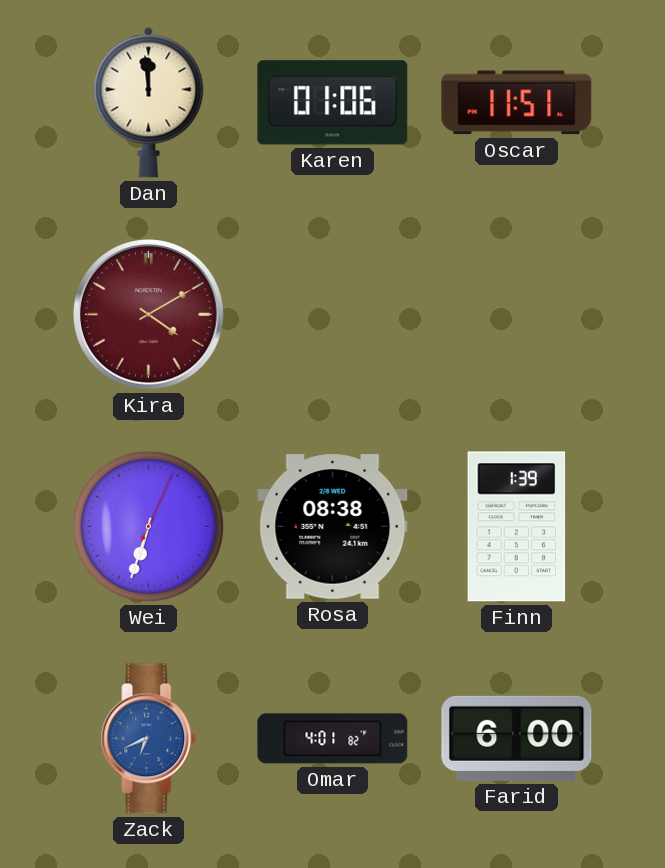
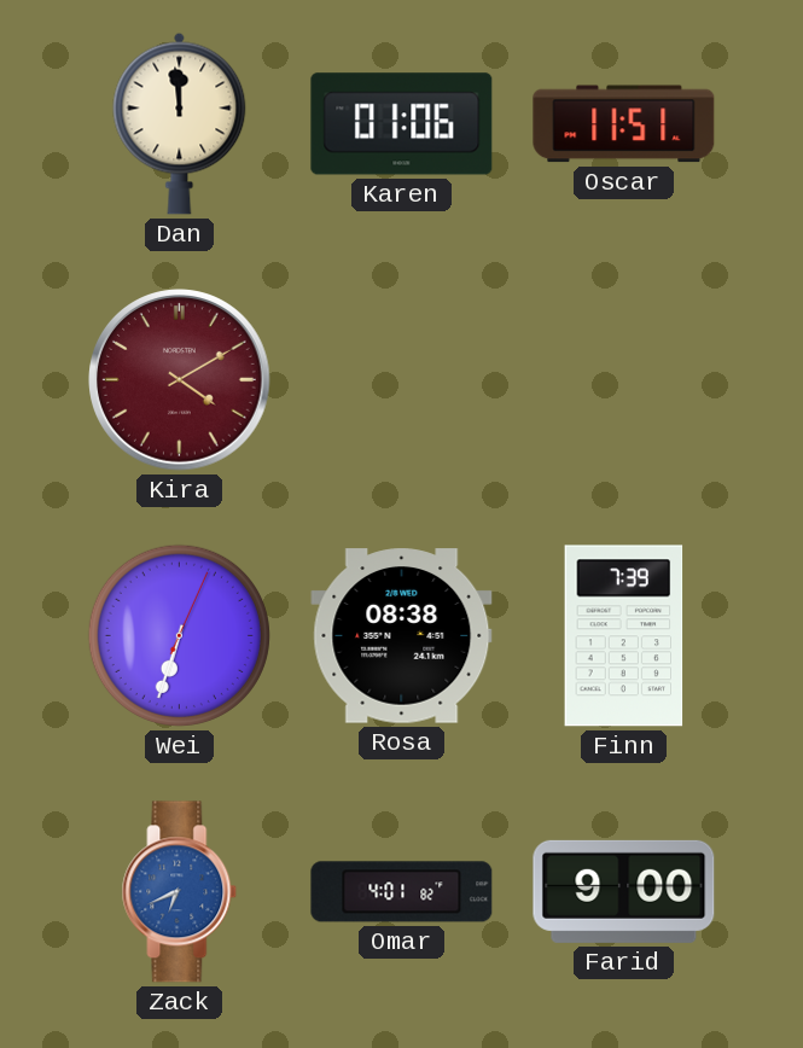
Finn: 1:39 -> 7:39
Farid: 6:00 -> 9:00
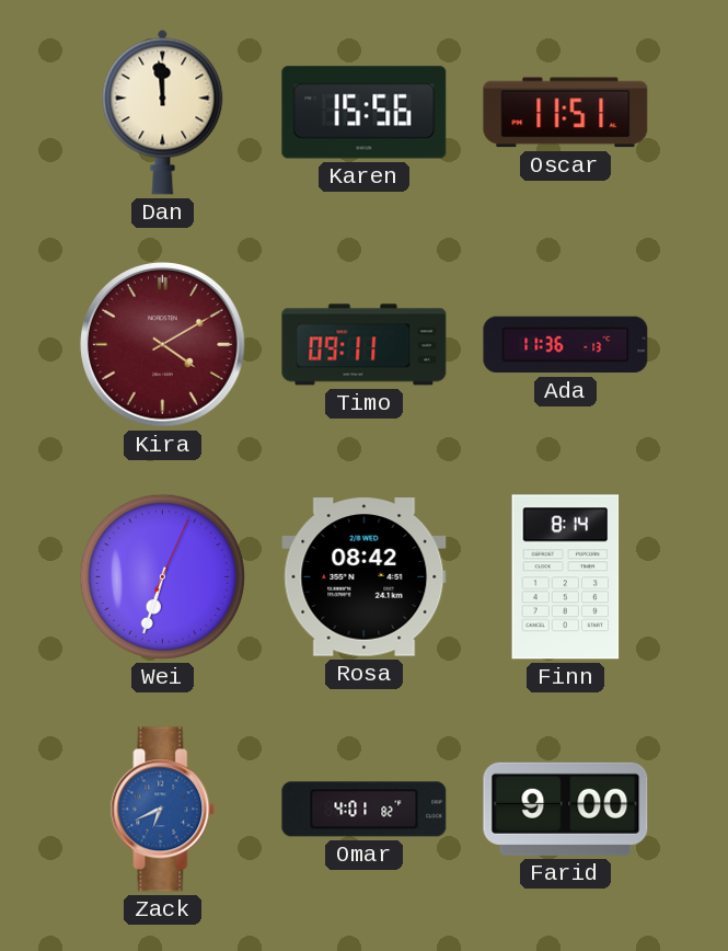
Karen: 01:06 -> 15:56
Timo: none -> 09:11
Ada: none -> 11:36
Rosa: 08:38 -> 08:42
Finn: 7:39 -> 8:14
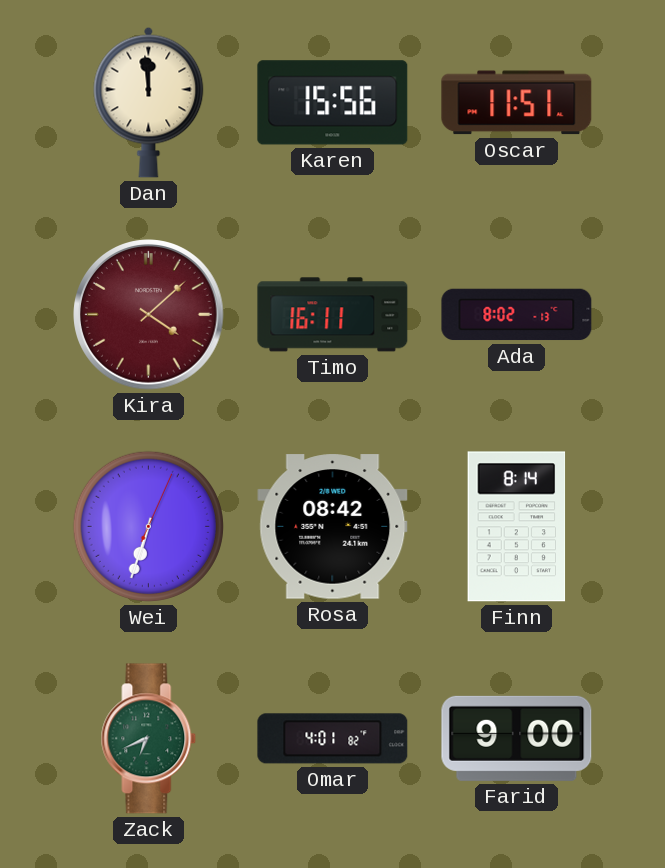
Kira: 4:10 -> 4:08
Timo: 09:11 -> 16:11
Ada: 11:36 -> 8:02
Zack dial: blue -> green
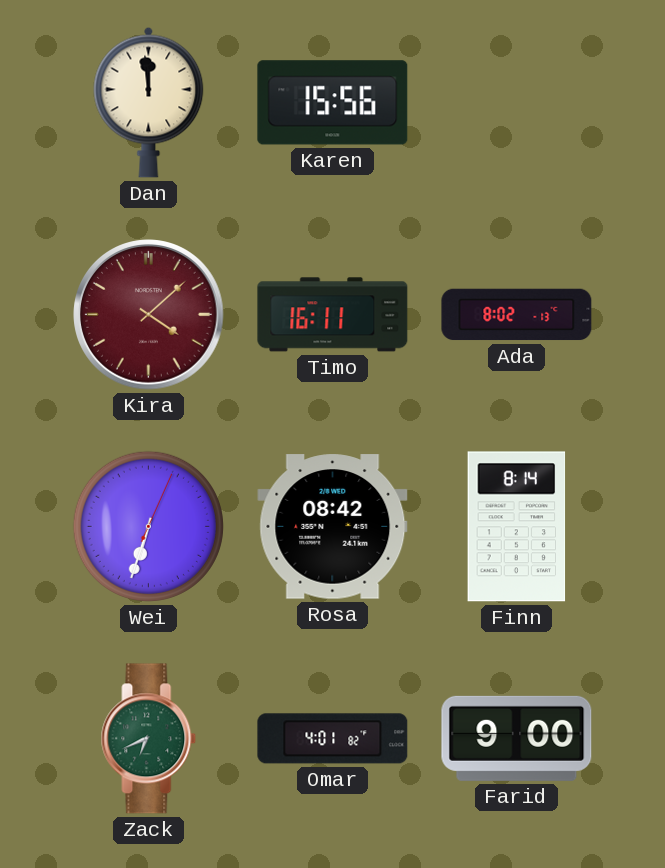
Oscar: 11:51 -> none
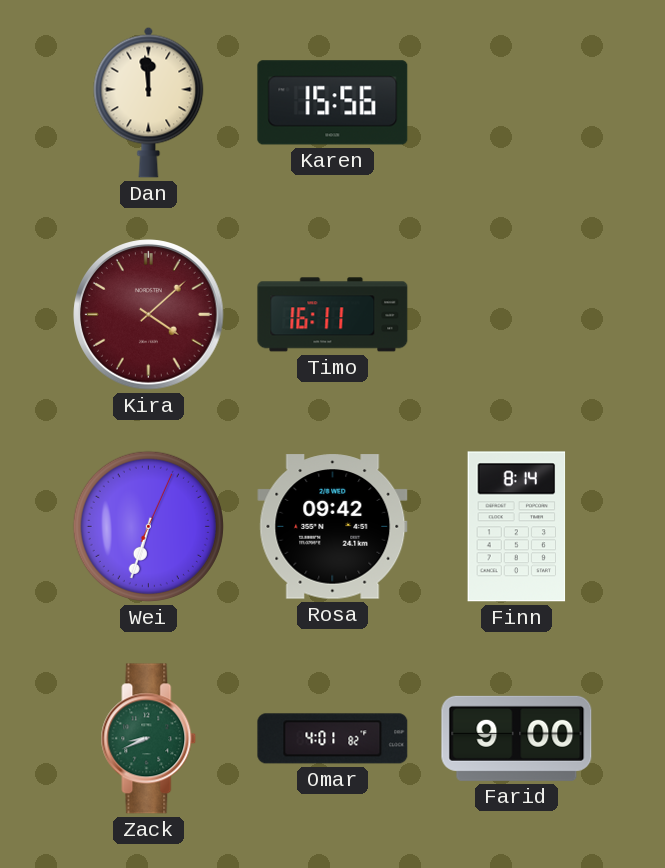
Ada: 8:02 -> none
Rosa: 08:42 -> 09:42
Zack: 6:41 -> 8:41
